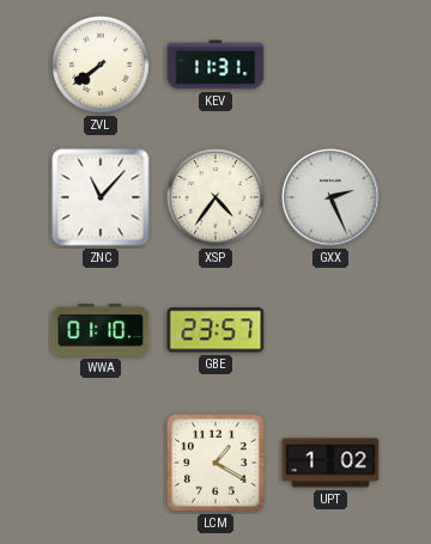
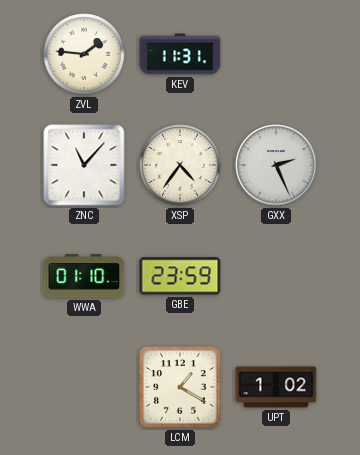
ZVL: 7:39 -> 1:46
GBE: 23:57 -> 23:59
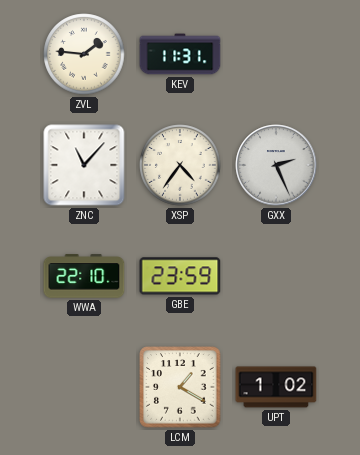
WWA: 01:10 -> 22:10
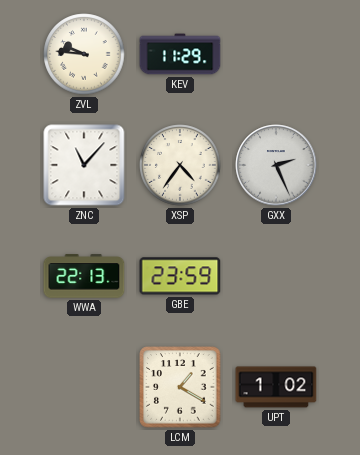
ZVL: 1:46 -> 9:46
KEV: 11:31 -> 11:29
WWA: 22:10 -> 22:13
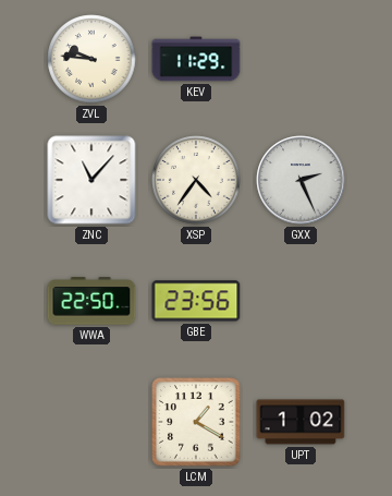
WWA: 22:13 -> 22:50
GBE: 23:59 -> 23:56
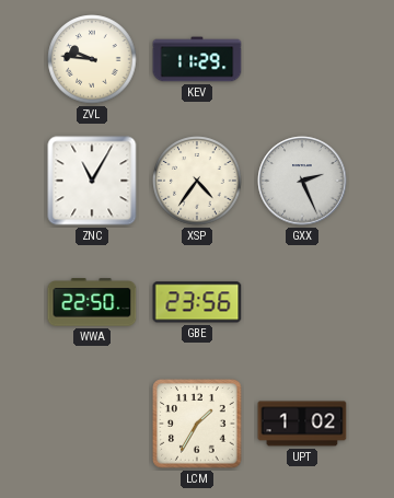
ZNC: 11:07 -> 11:05
LCM: 1:20 -> 1:35
